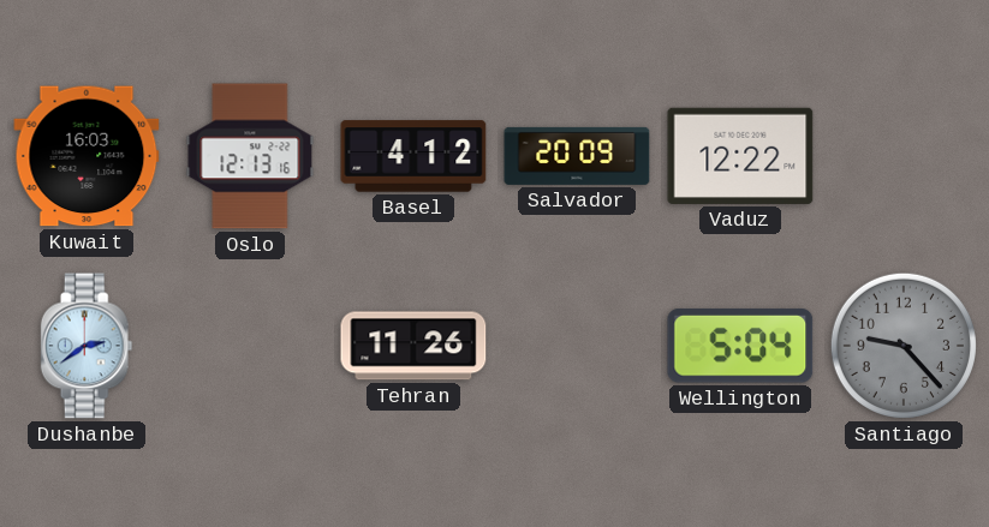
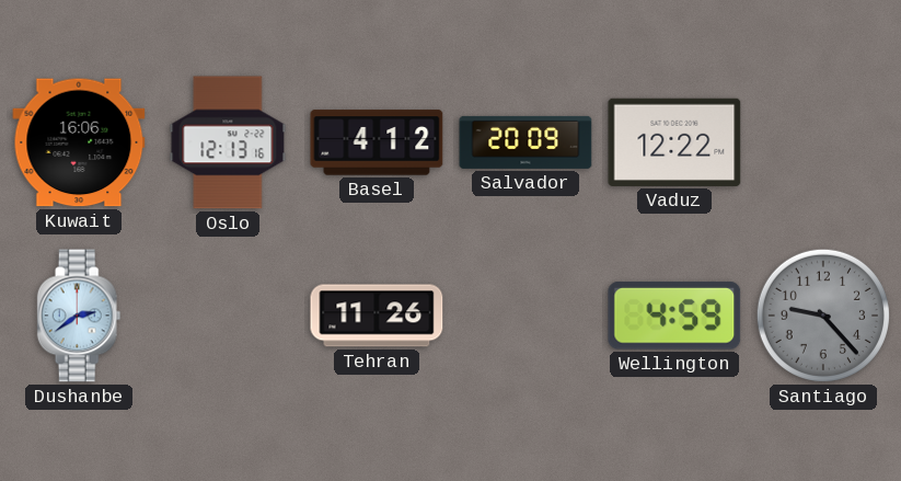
Kuwait: 16:03 -> 16:06
Wellington: 5:04 -> 4:59
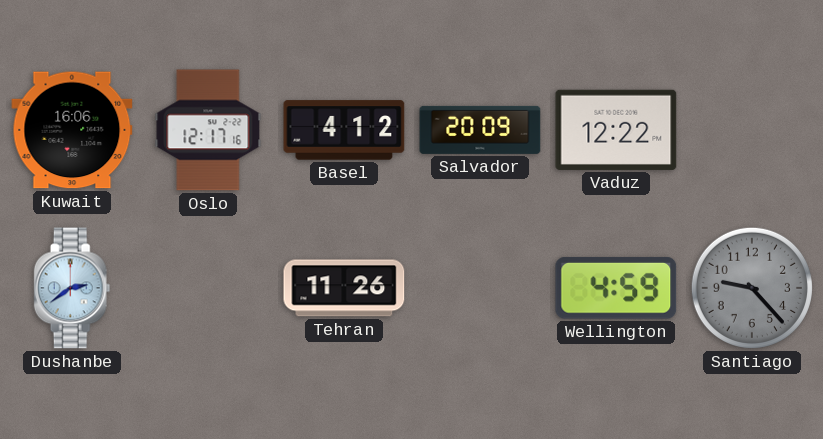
Oslo: 12:13 -> 12:17
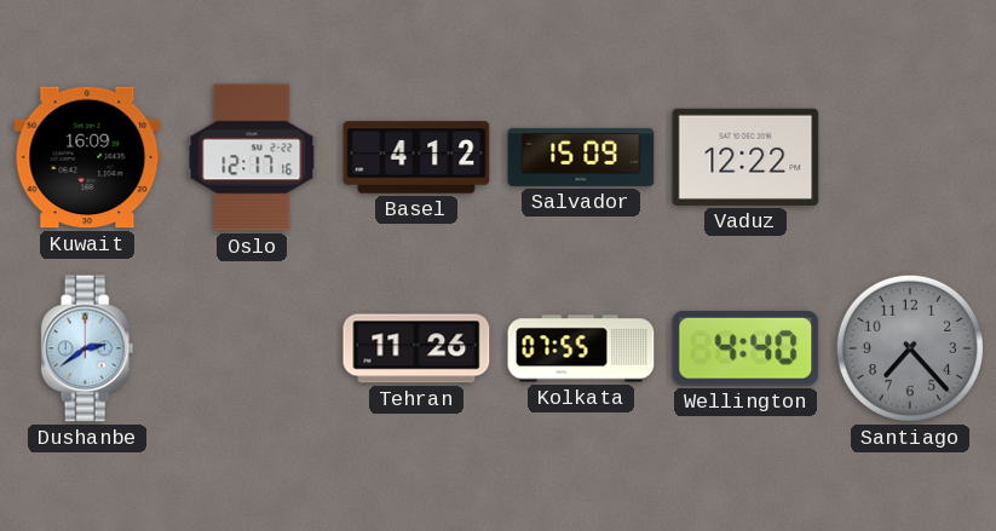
Kuwait: 16:06 -> 16:09
Salvador: 20:09 -> 15:09
Kolkata: none -> 07:55
Wellington: 4:59 -> 4:40
Santiago: 9:23 -> 7:23
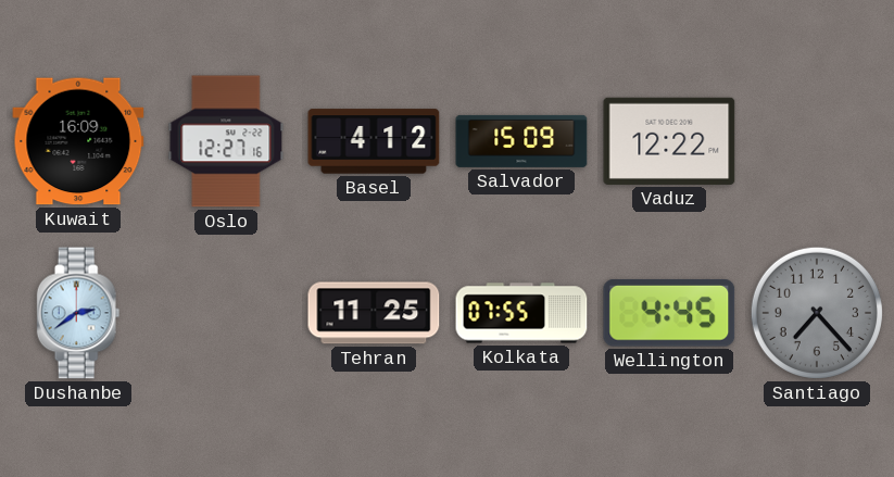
Oslo: 12:17 -> 12:27
Tehran: 11:26 -> 11:25
Wellington: 4:40 -> 4:45
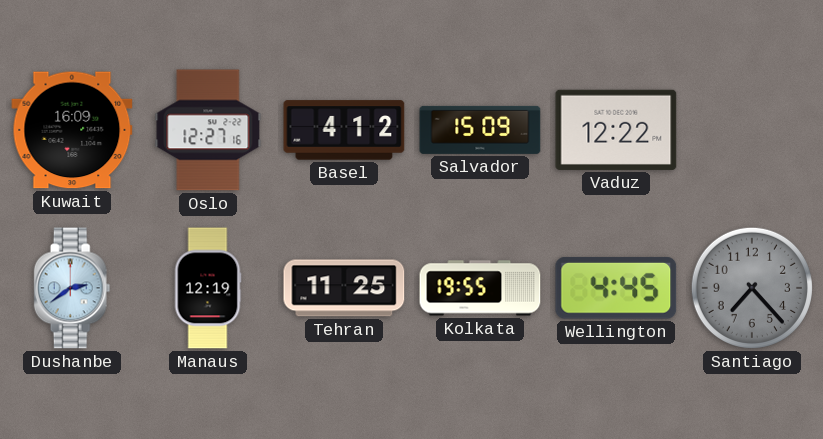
Manaus: none -> 12:19
Kolkata: 07:55 -> 19:55
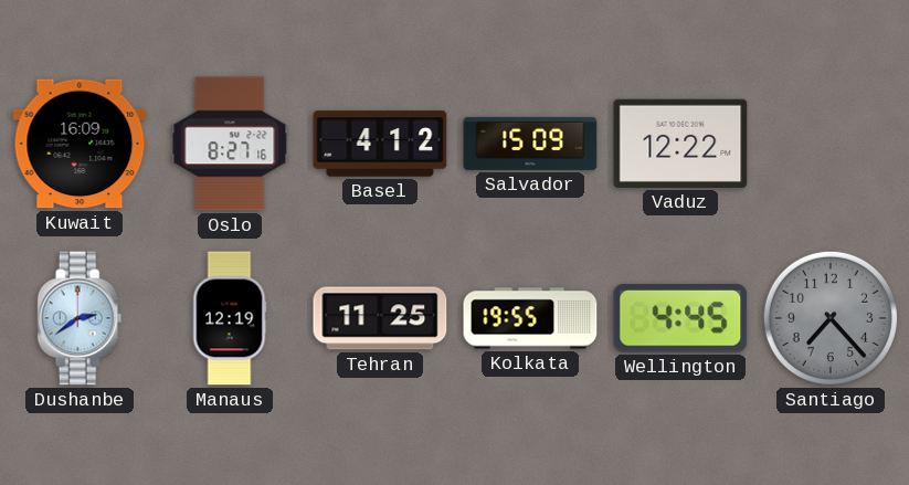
Oslo: 12:27 -> 8:27
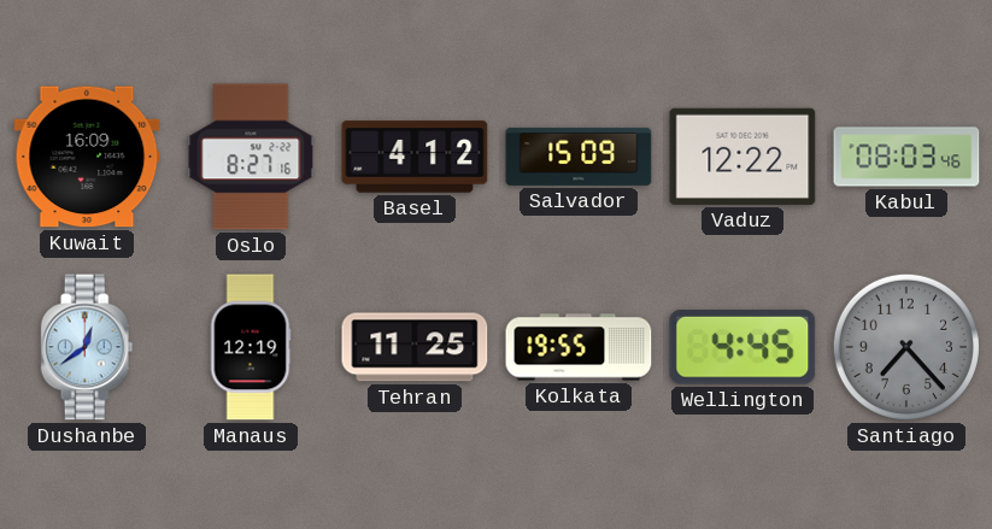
Kabul: none -> 08:03
Dushanbe: 2:39 -> 12:39
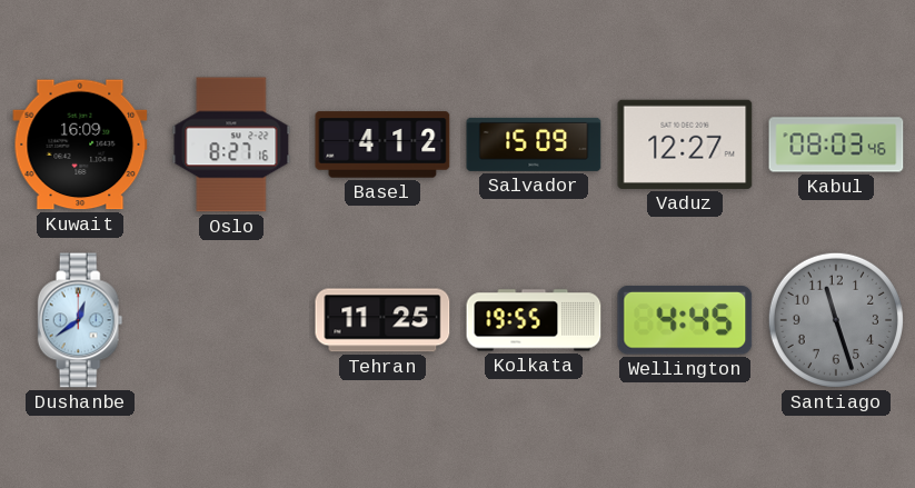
Vaduz: 12:22 -> 12:27
Manaus: 12:19 -> none
Santiago: 7:23 -> 11:27
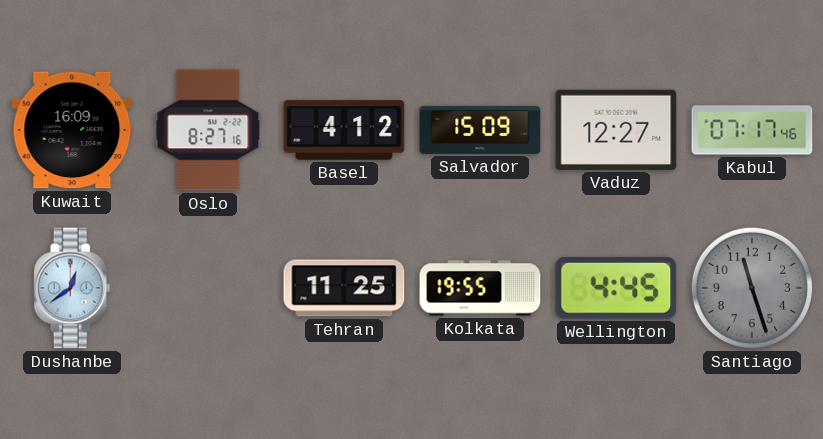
Kabul: 08:03 -> 07:17
